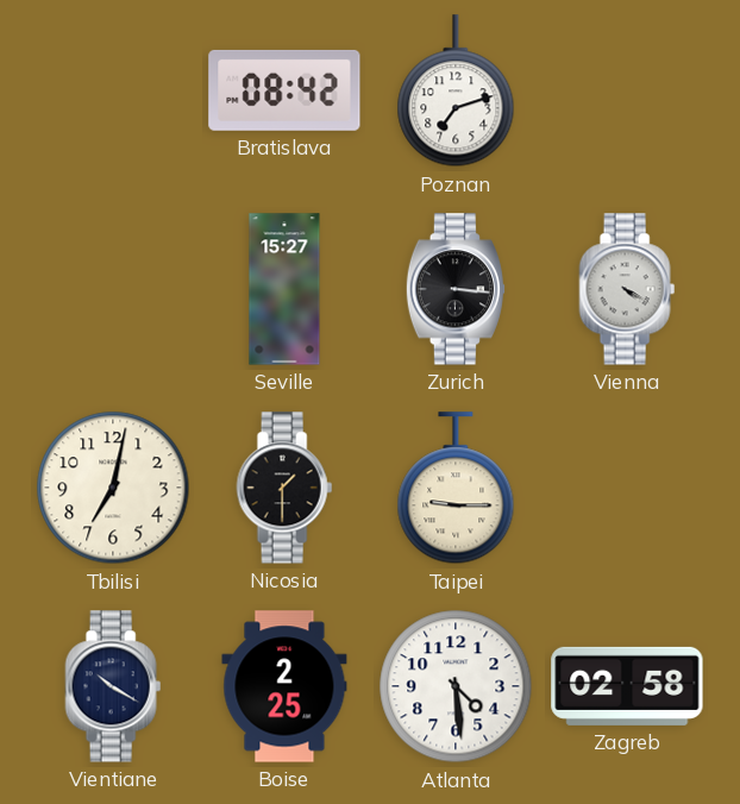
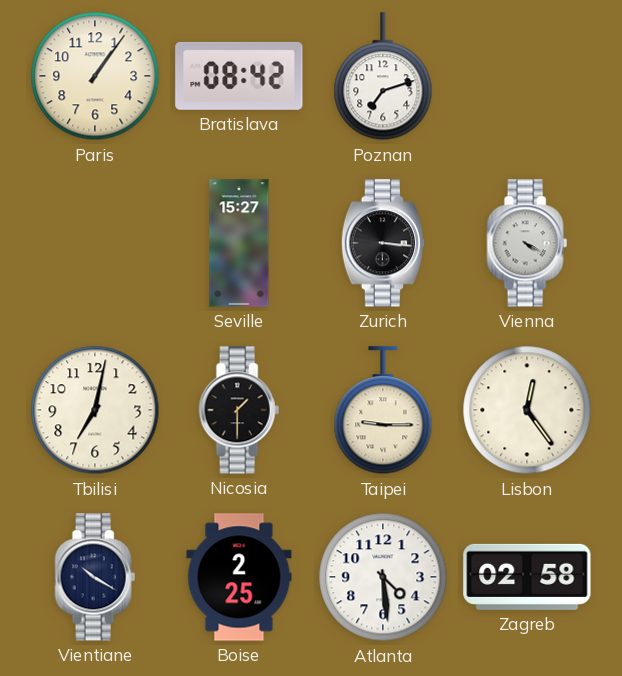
Paris: none -> 1:06
Lisbon: none -> 12:24
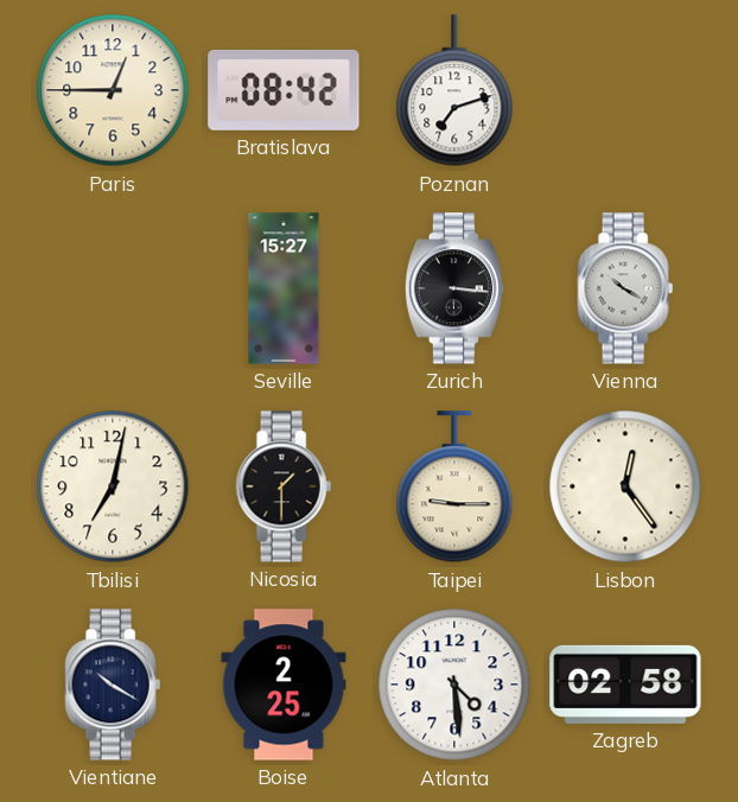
Paris: 1:06 -> 12:45
Vienna: 4:20 -> 10:20
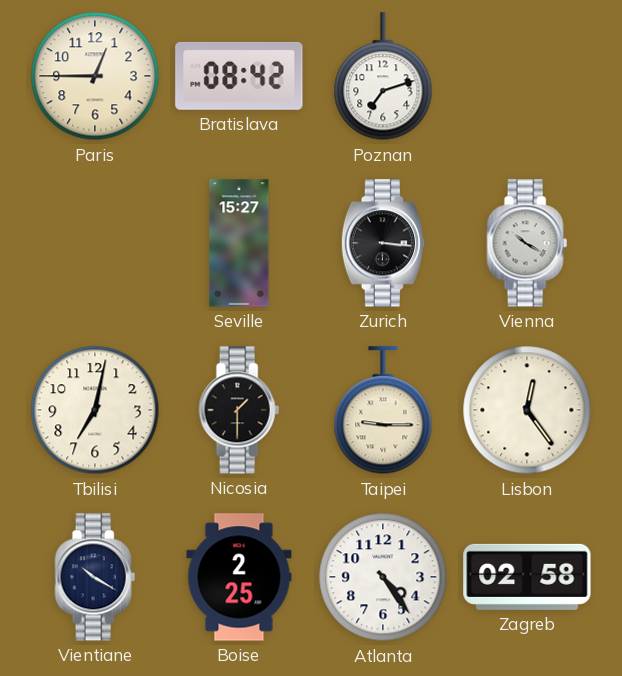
Atlanta: 4:29 -> 4:24
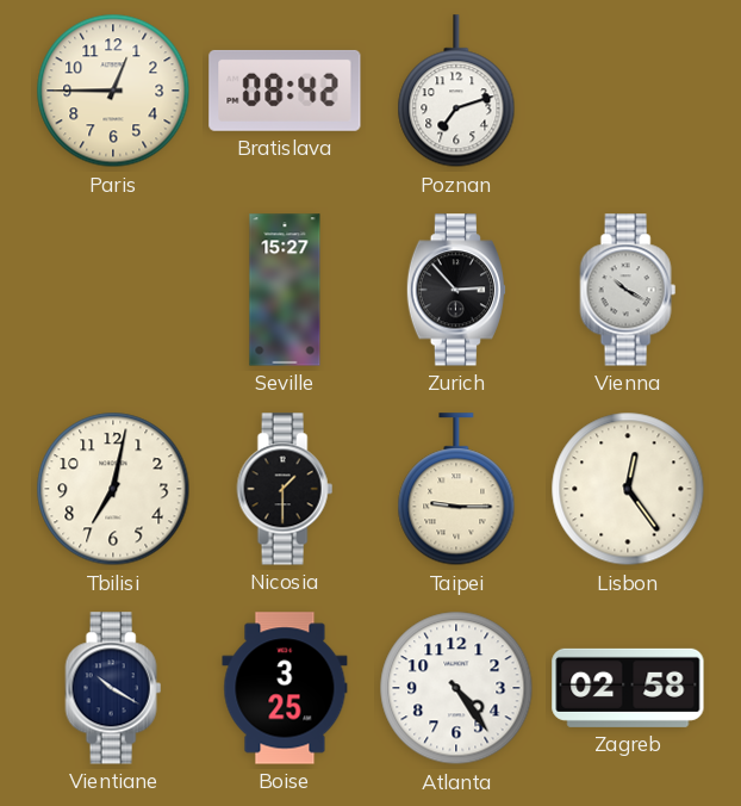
Zurich: 3:16 -> 2:53
Boise: 2:25 -> 3:25
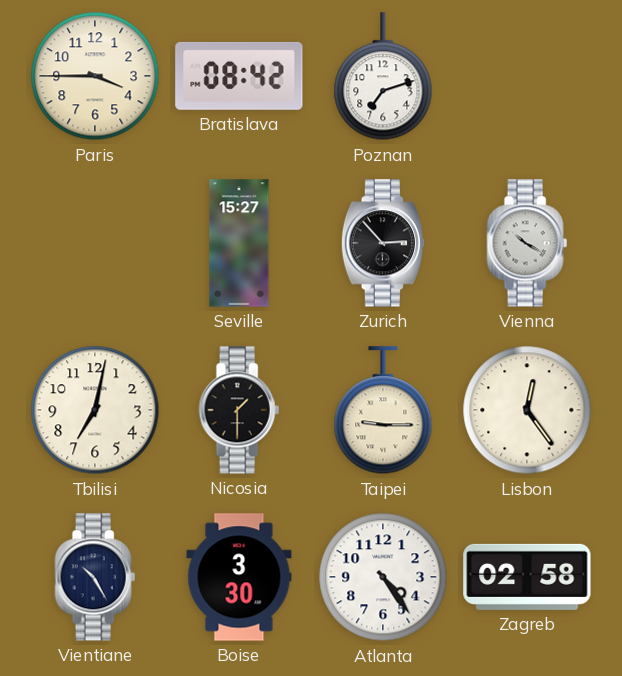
Paris: 12:45 -> 3:45
Vientiane: 10:20 -> 10:25
Boise: 3:25 -> 3:30
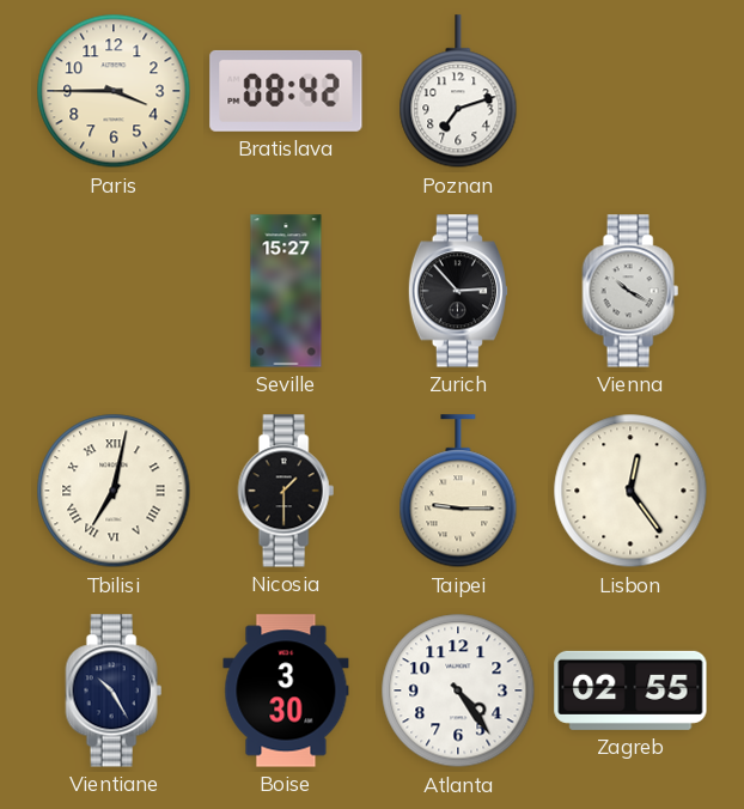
Tbilisi numerals: Arabic -> Roman
Zagreb: 02:58 -> 02:55
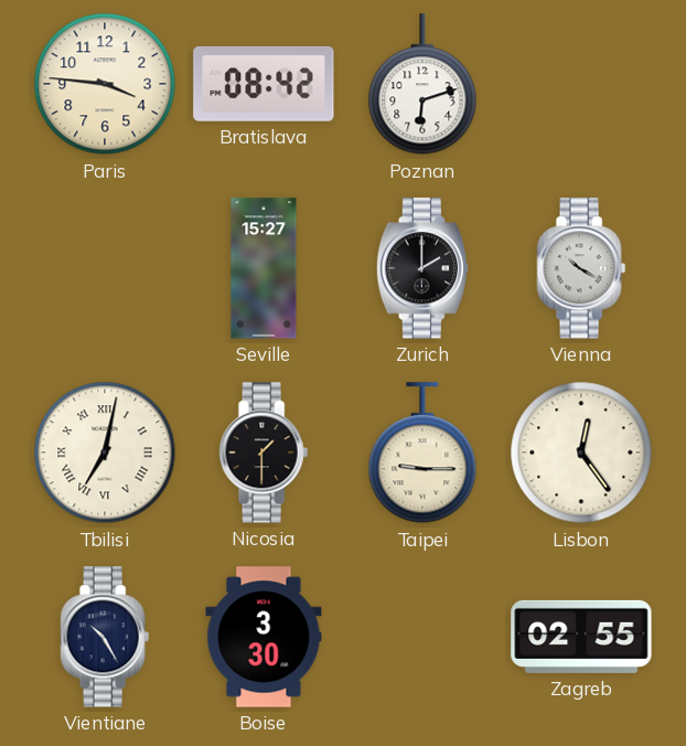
Paris: 3:45 -> 3:46
Poznan: 7:12 -> 6:12
Zurich: 2:53 -> 2:00
Atlanta: 4:24 -> none
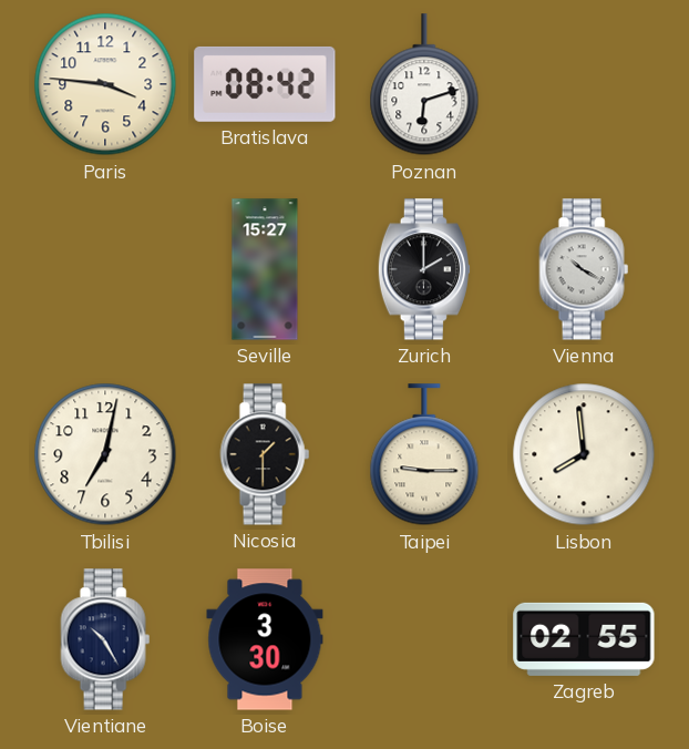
Tbilisi numerals: Roman -> Arabic
Lisbon: 12:24 -> 7:59
